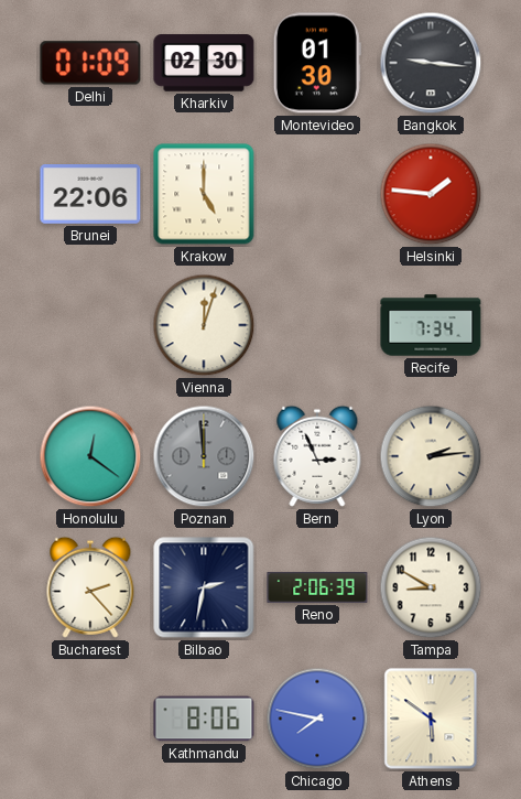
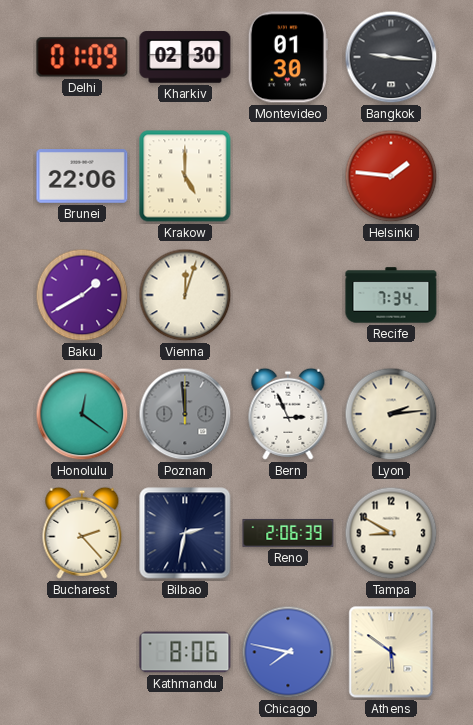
Baku: none -> 1:40
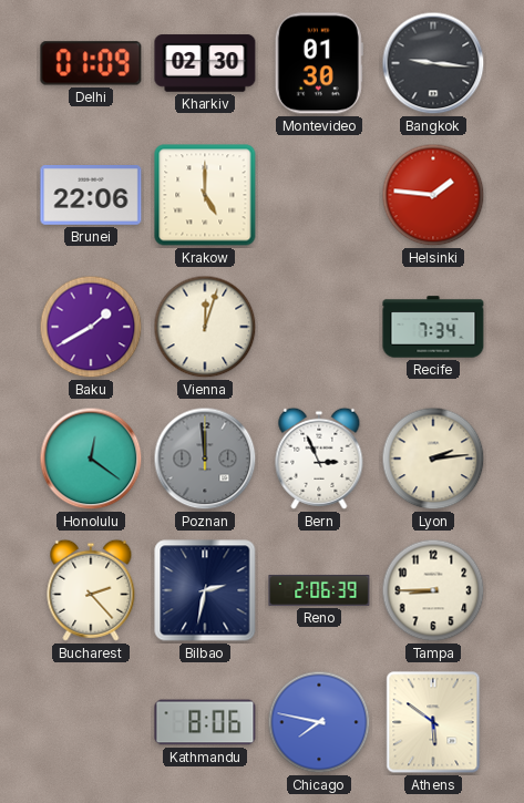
Tampa: 8:50 -> 8:45
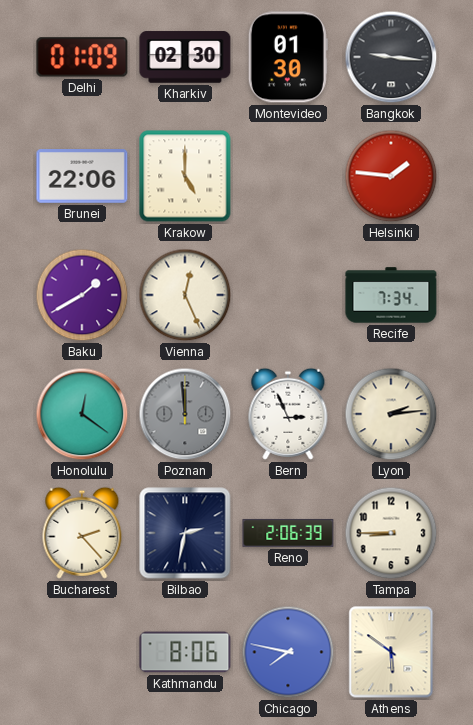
Vienna: 12:03 -> 12:26
